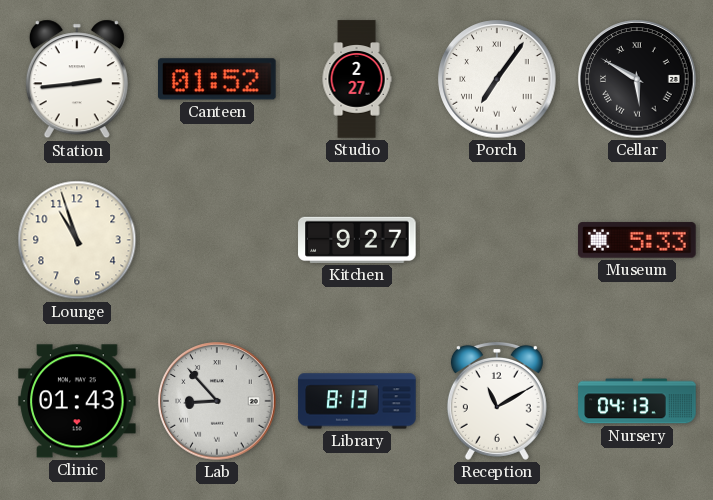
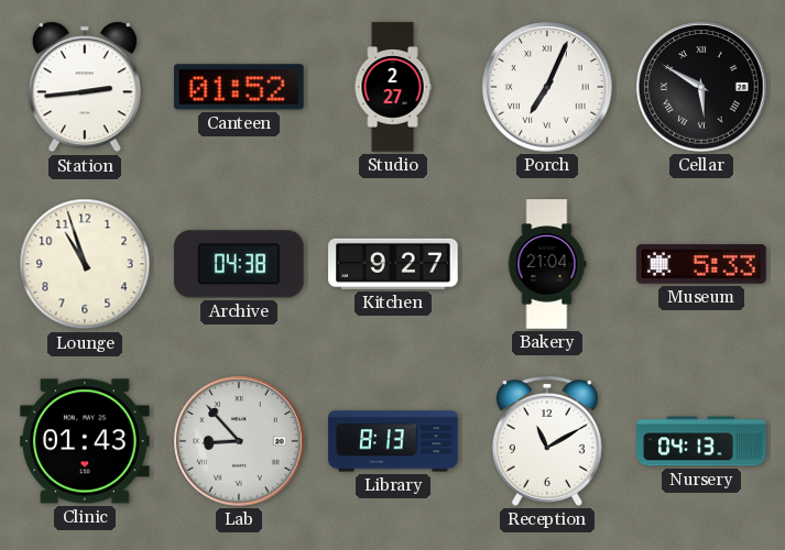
Porch: 7:06 -> 7:04
Archive: none -> 04:38
Bakery: none -> 21:04
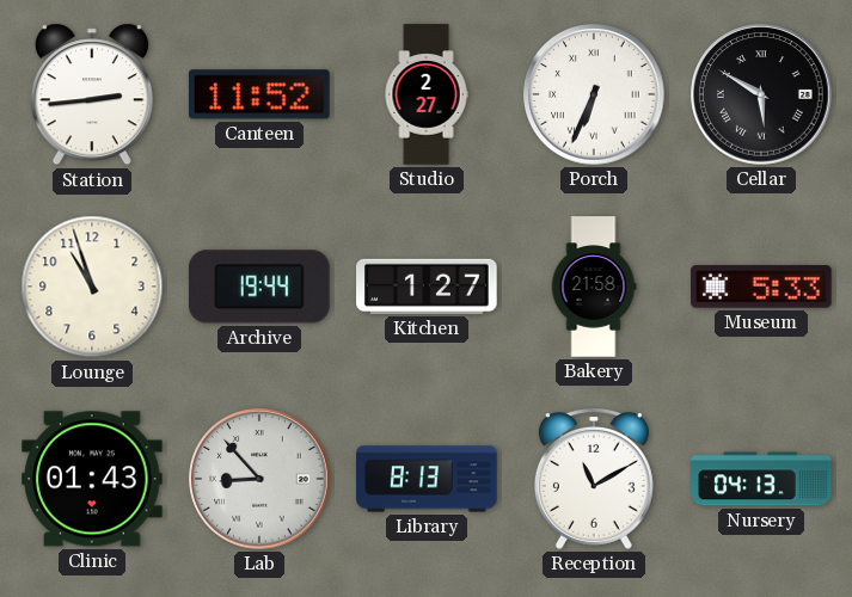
Canteen: 01:52 -> 11:52
Porch: 7:04 -> 6:34
Archive: 04:38 -> 19:44
Kitchen: 9:27 -> 1:27
Bakery: 21:04 -> 21:58
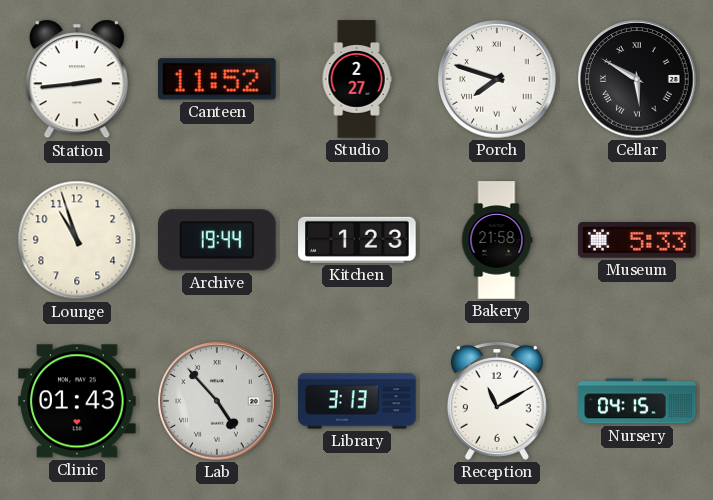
Porch: 6:34 -> 7:48
Kitchen: 1:27 -> 1:23
Lab: 8:53 -> 4:53
Library: 8:13 -> 3:13
Nursery: 04:13 -> 04:15
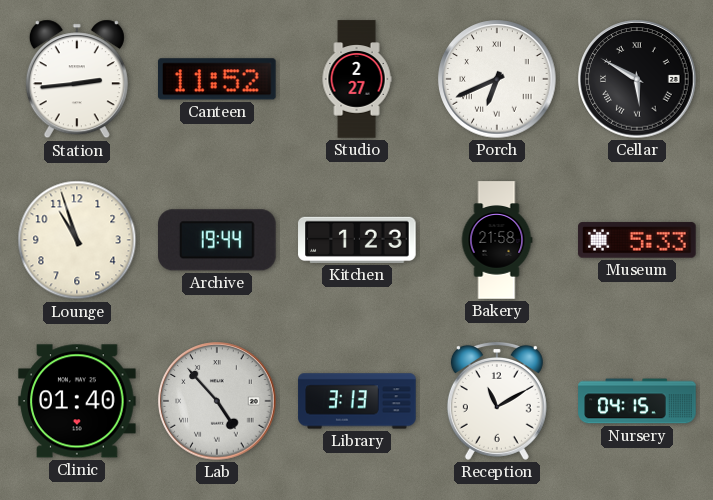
Porch: 7:48 -> 6:41
Clinic: 01:43 -> 01:40
